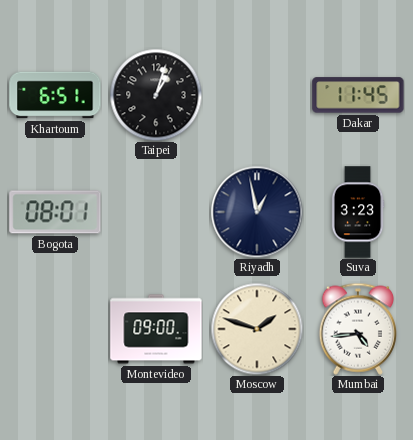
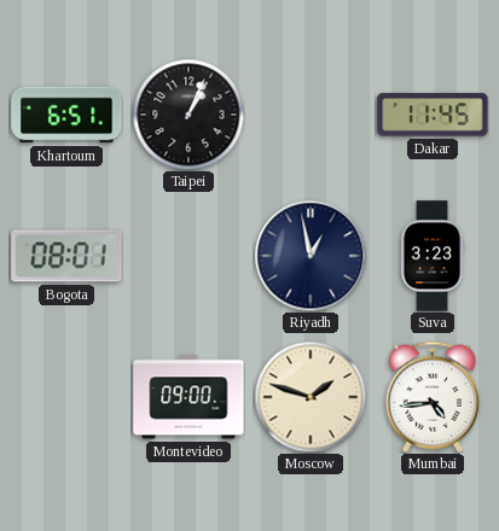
Taipei: 1:03 -> 1:04
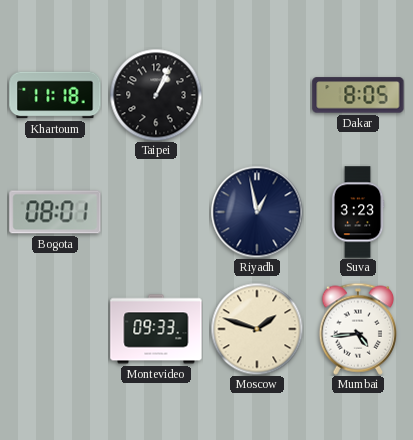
Khartoum: 6:51 -> 11:18
Dakar: 11:45 -> 8:05
Montevideo: 09:00 -> 09:33
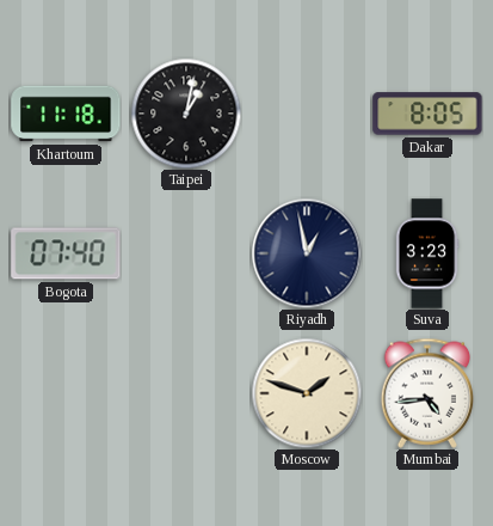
Taipei: 1:04 -> 1:02
Bogota: 08:01 -> 07:40
Montevideo: 09:33 -> none
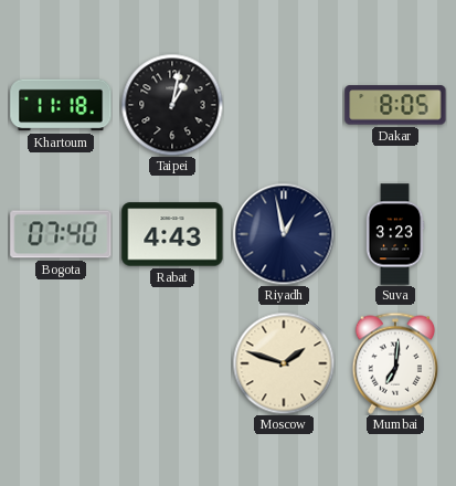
Rabat: none -> 4:43
Mumbai: 4:44 -> 7:01
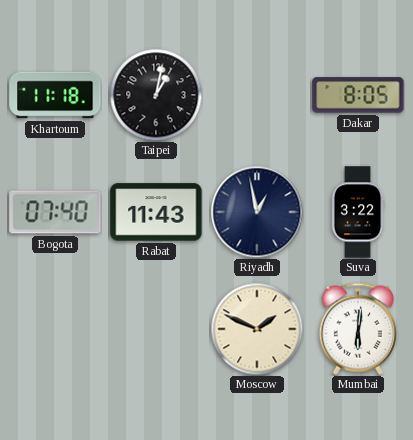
Rabat: 4:43 -> 11:43
Suva: 3:23 -> 3:22
Moscow: 1:48 -> 1:49
Mumbai: 7:01 -> 6:01
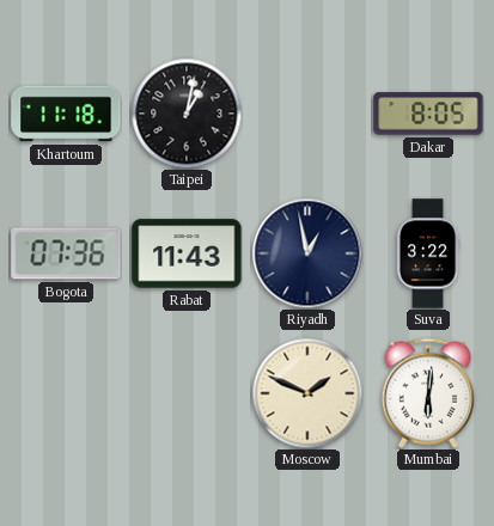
Bogota: 07:40 -> 07:36
